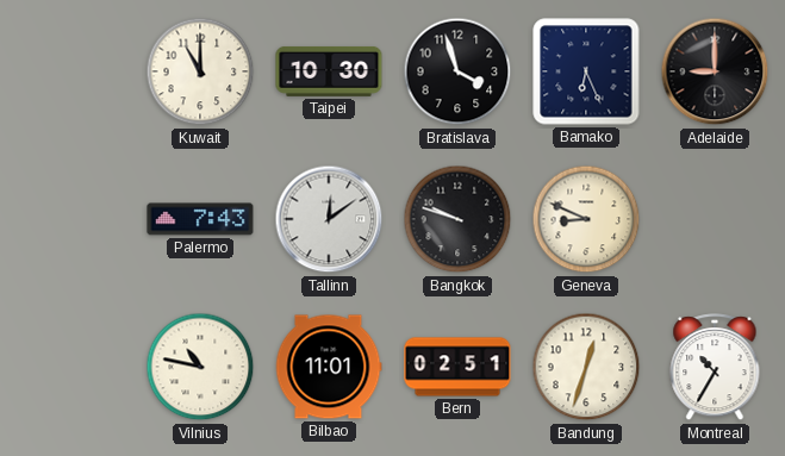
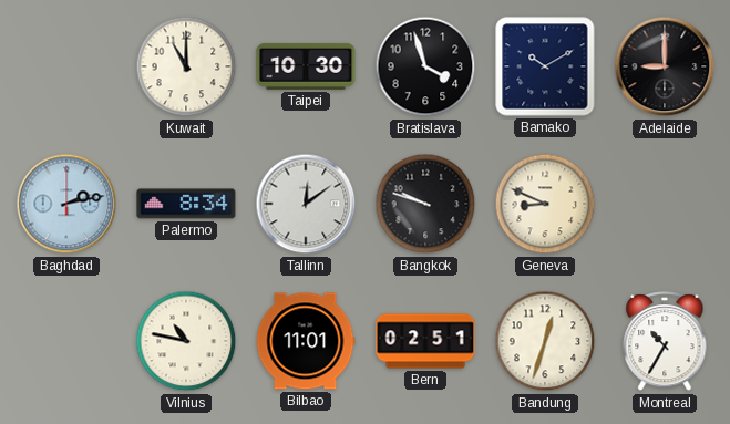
Bamako: 6:26 -> 10:10
Baghdad: none -> 2:13
Palermo: 7:43 -> 8:34
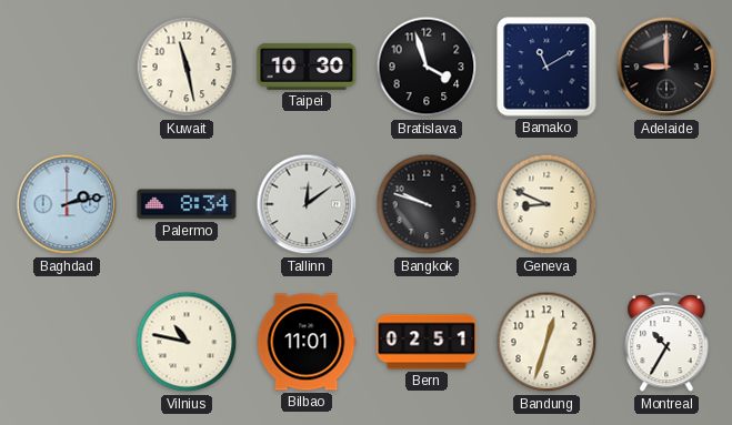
Kuwait: 11:00 -> 11:28
Bamako: 10:10 -> 11:10
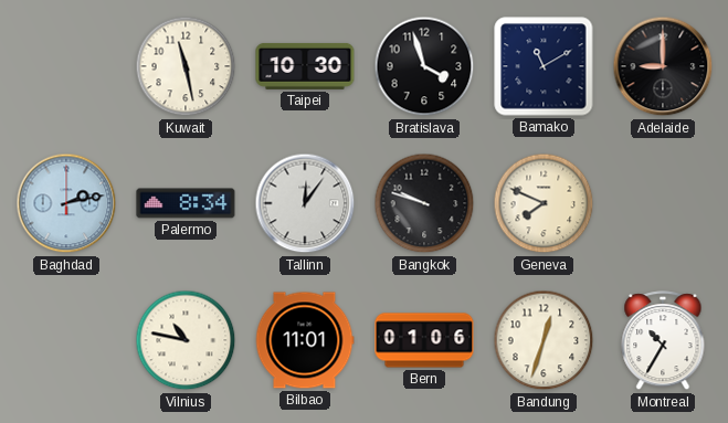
Tallinn: 12:09 -> 12:06
Geneva: 8:49 -> 7:49
Bern: 02:51 -> 01:06
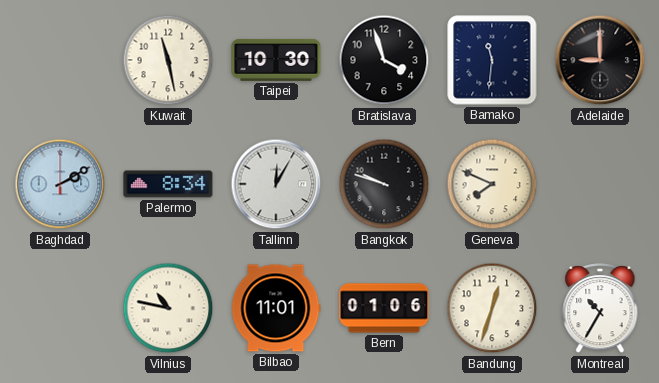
Bamako: 11:10 -> 11:31
Baghdad: 2:13 -> 2:10
Tallinn: 12:06 -> 12:05
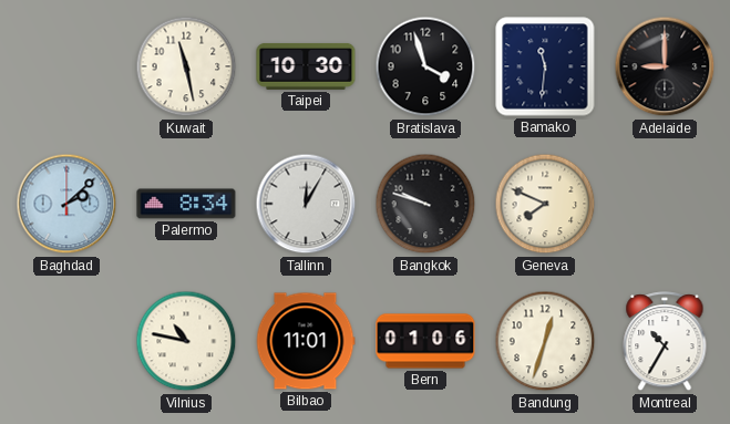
Baghdad: 2:10 -> 2:08
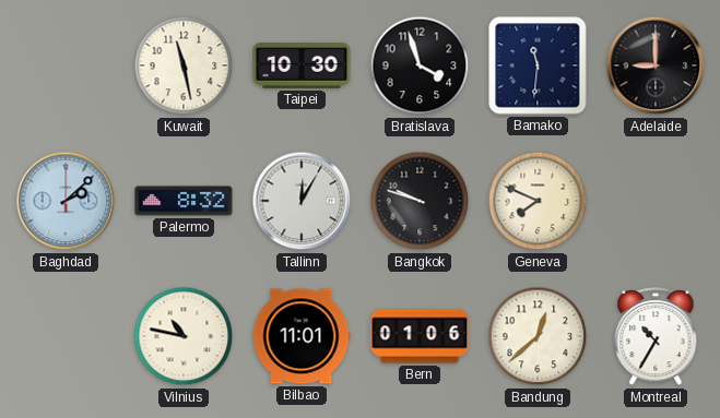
Palermo: 8:34 -> 8:32
Bandung: 12:33 -> 12:38
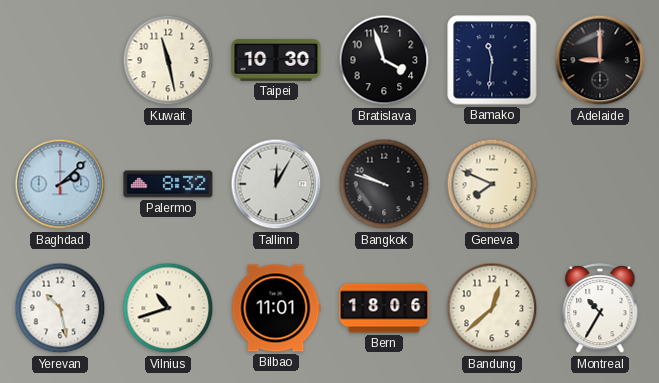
Yerevan: none -> 10:28
Vilnius: 10:47 -> 10:42
Bern: 01:06 -> 18:06
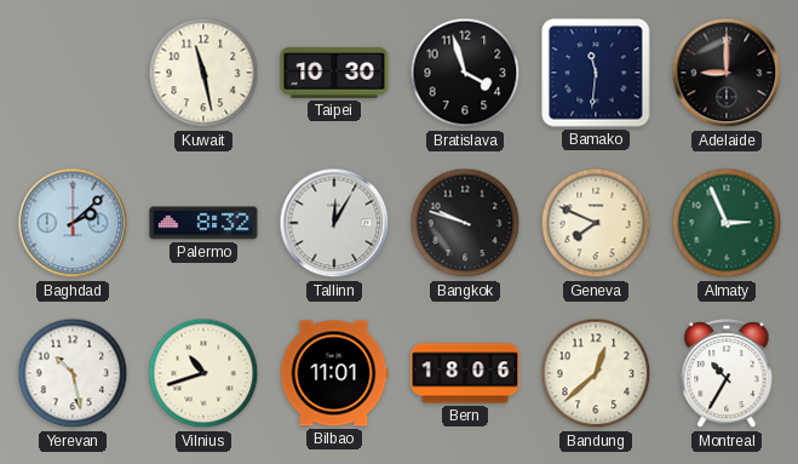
Almaty: none -> 2:56
